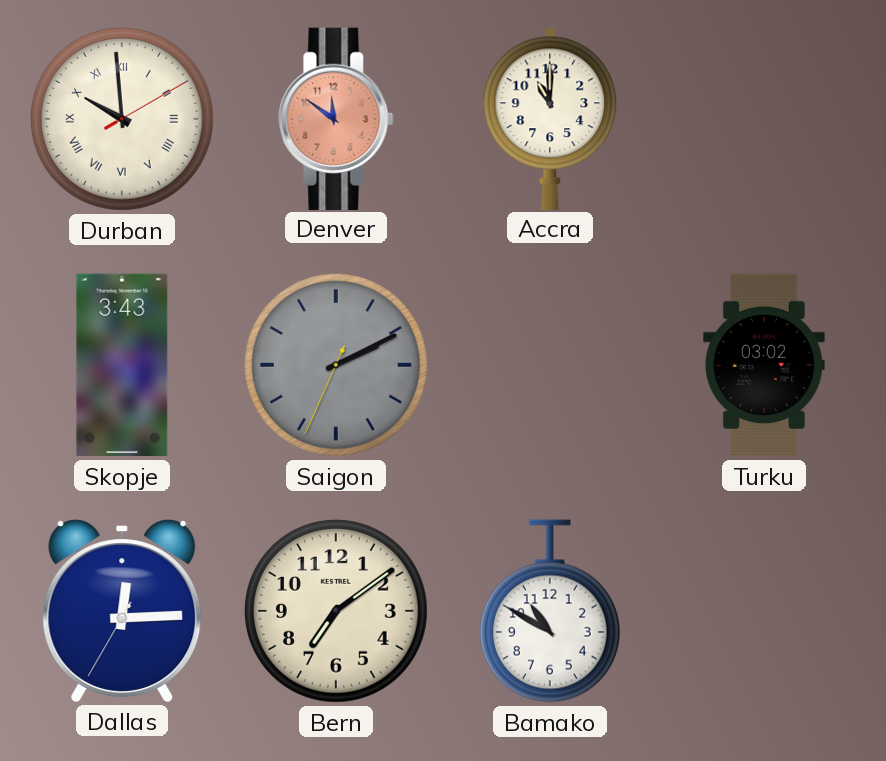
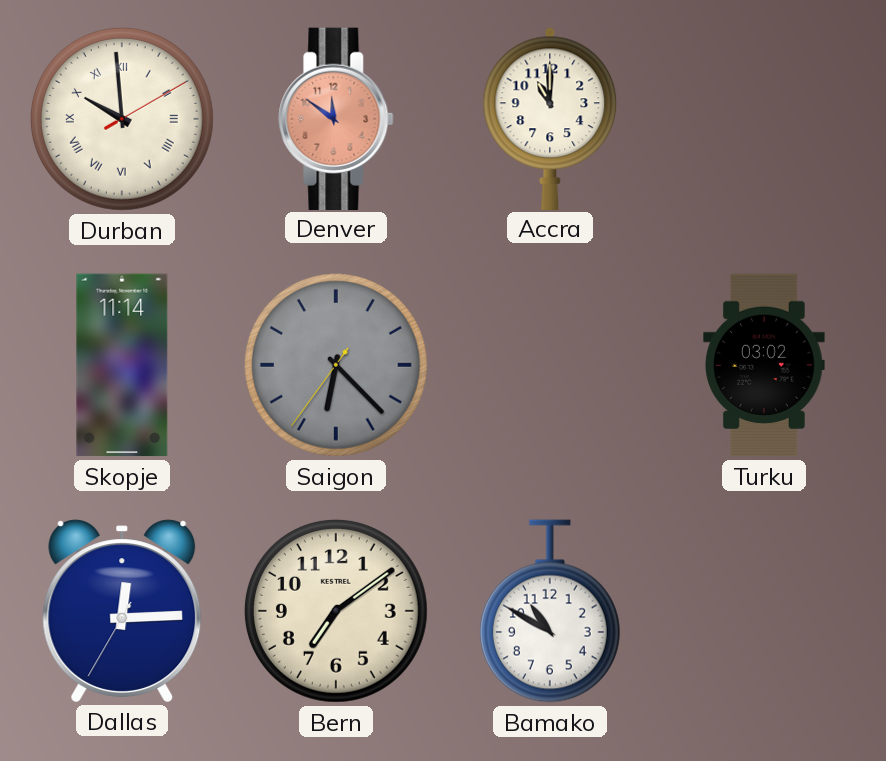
Skopje: 3:43 -> 11:14
Saigon: 2:10 -> 6:22
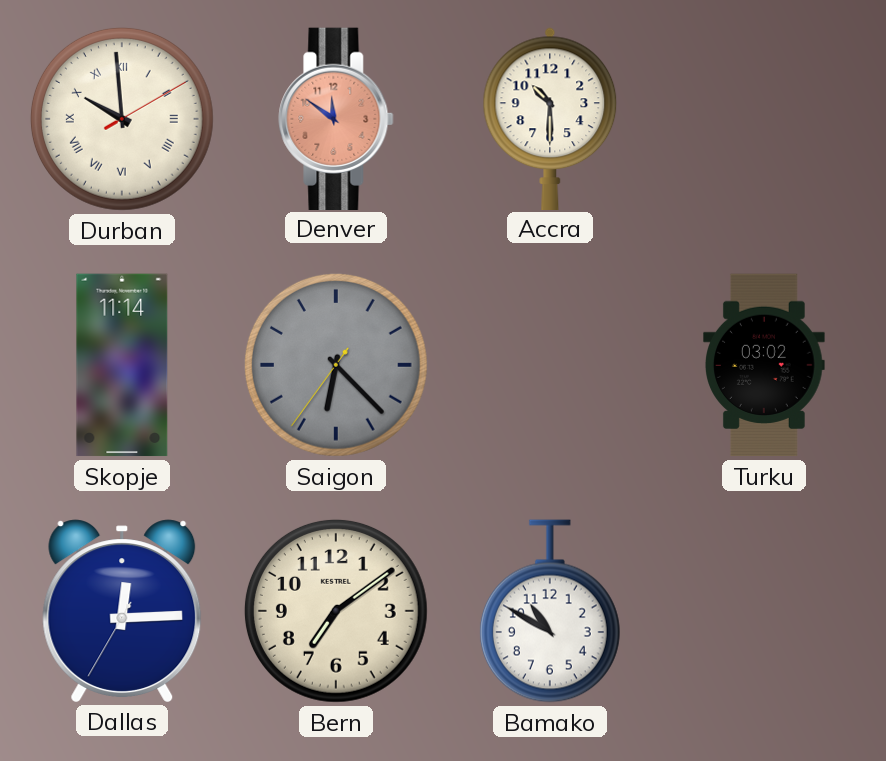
Accra: 11:00 -> 10:30
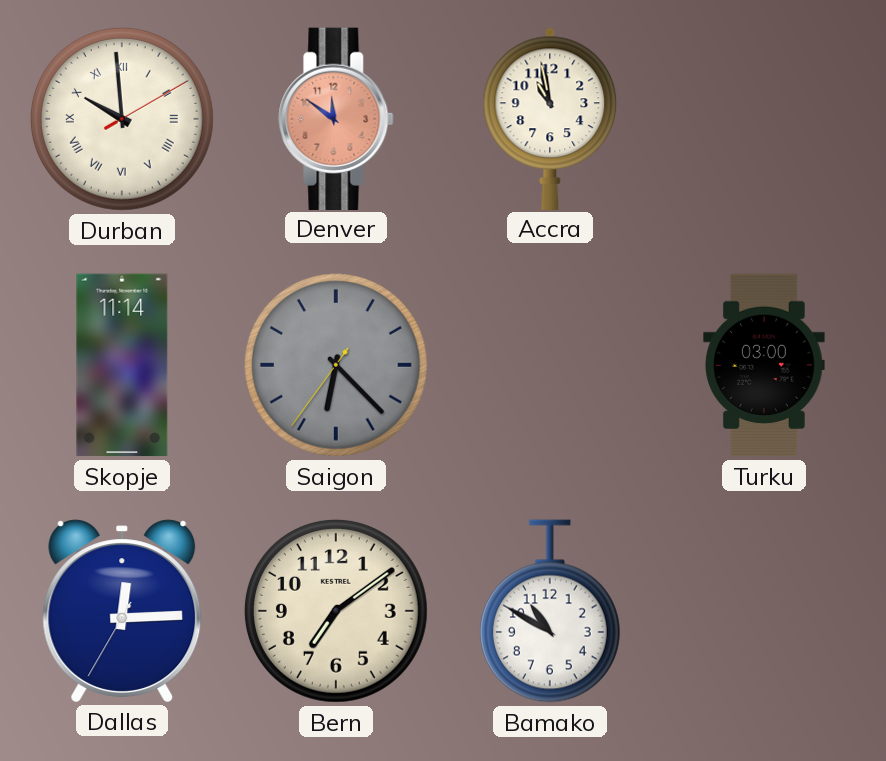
Accra: 10:30 -> 10:58
Turku: 03:02 -> 03:00
